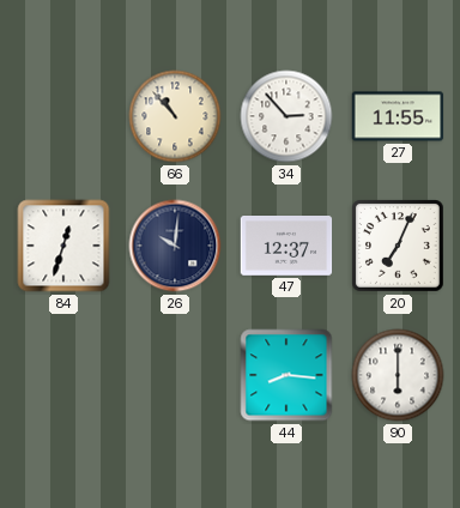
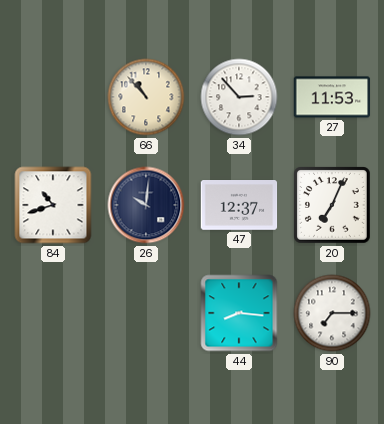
27: 11:55 -> 11:53
84: 12:33 -> 10:42
90: 6:00 -> 7:15
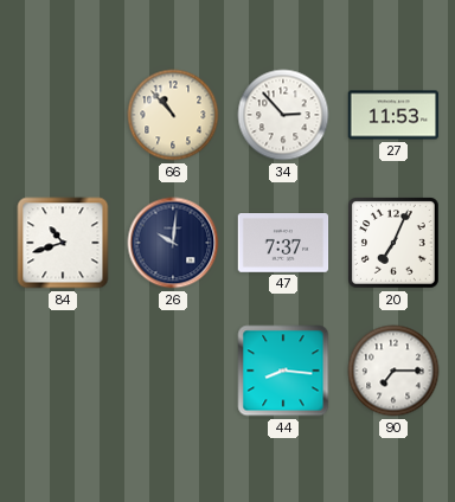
47: 12:37 -> 7:37
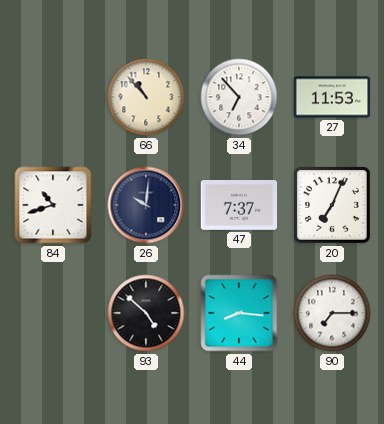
34: 2:53 -> 6:53
93: none -> 4:52
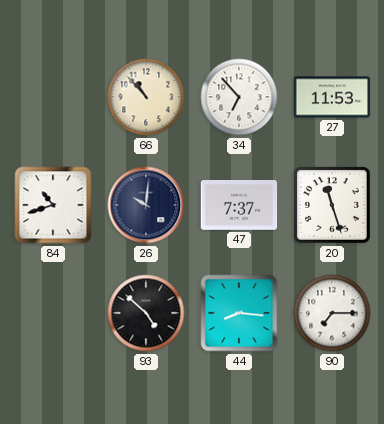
20: 7:04 -> 11:27
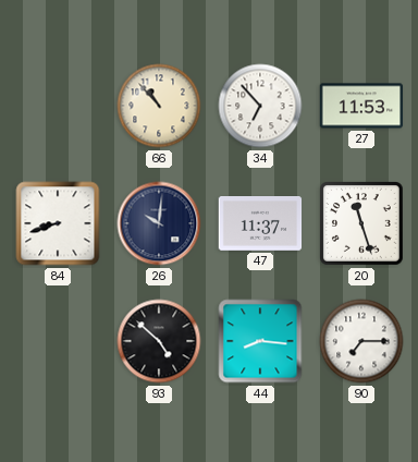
84: 10:42 -> 8:42
47: 7:37 -> 11:37
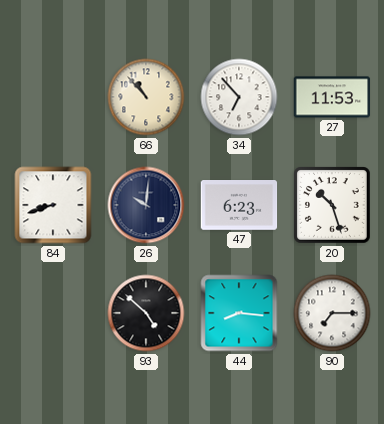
47: 11:37 -> 6:23
20: 11:27 -> 10:27
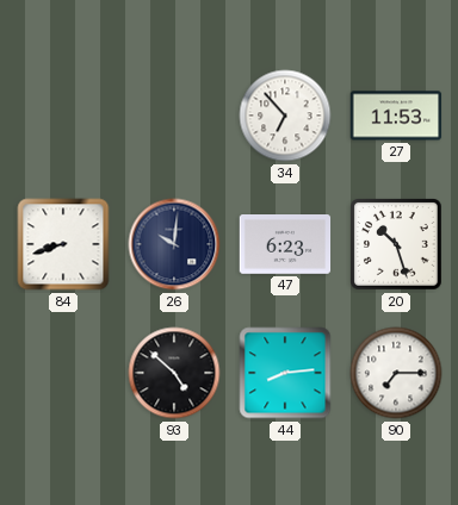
66: 10:53 -> none
44: 8:16 -> 8:14
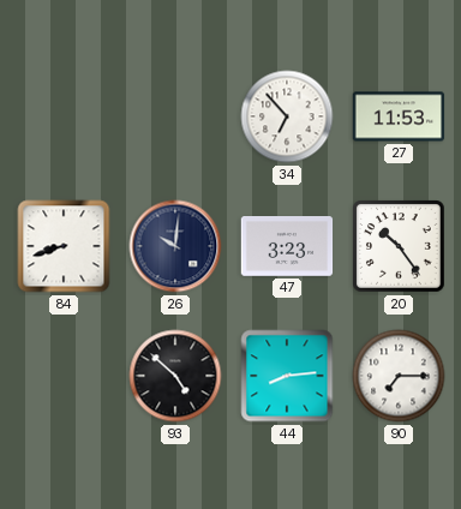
47: 6:23 -> 3:23
20: 10:27 -> 10:24
